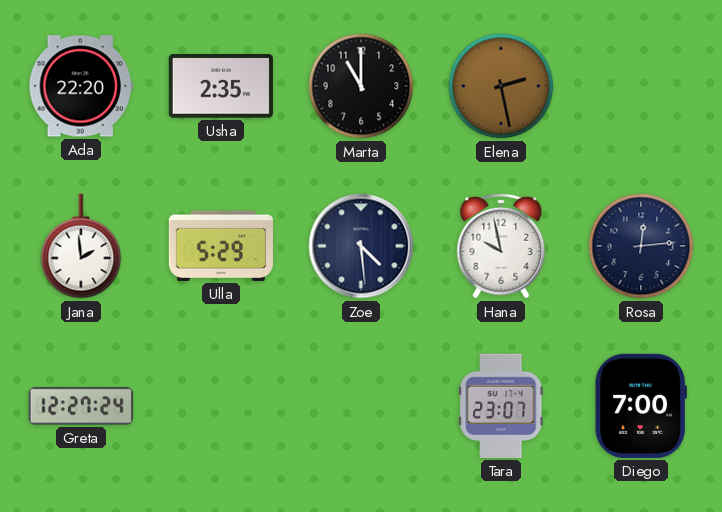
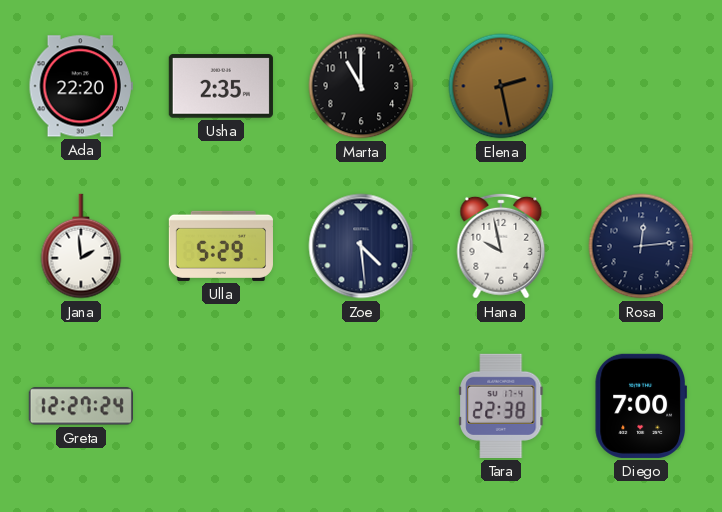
Tara: 23:07 -> 22:38
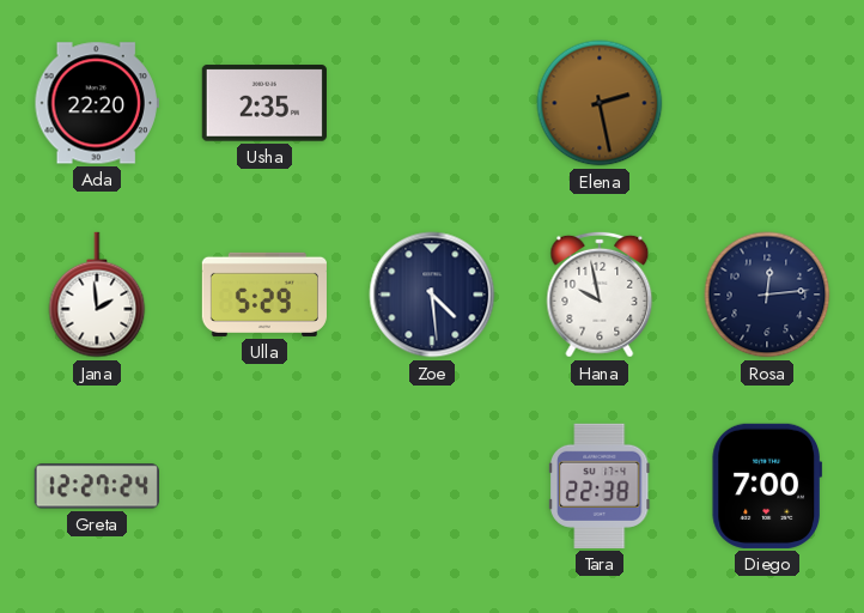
Marta: 11:00 -> none
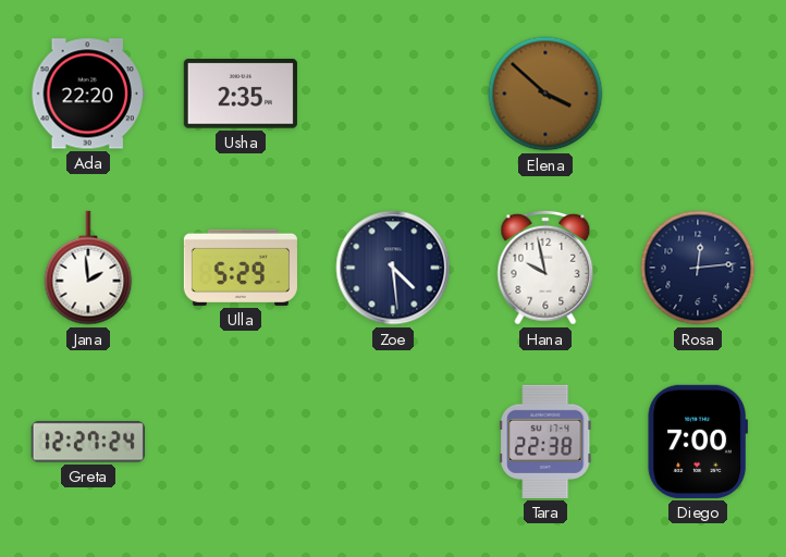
Elena: 2:28 -> 3:52
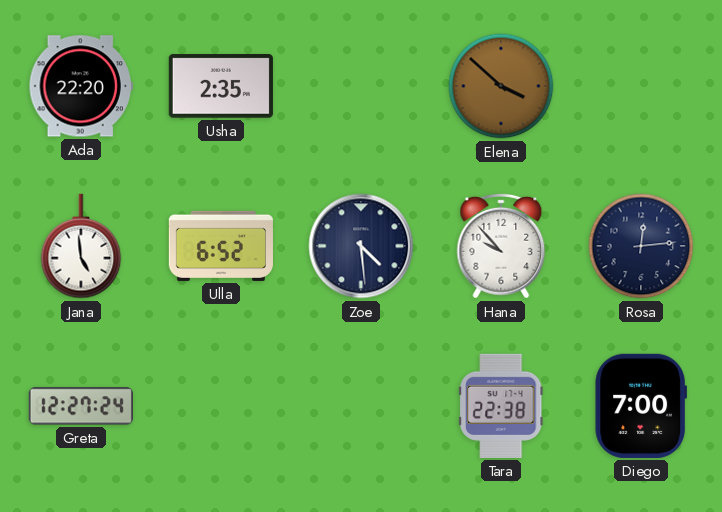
Jana: 1:59 -> 4:59
Ulla: 5:29 -> 6:52
Hana: 9:58 -> 9:53
